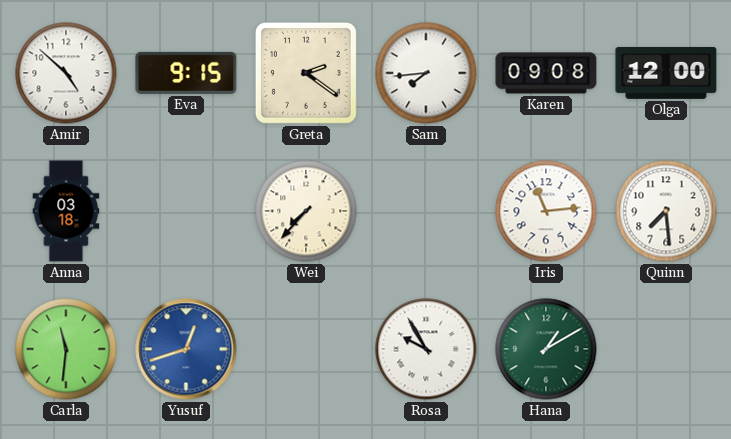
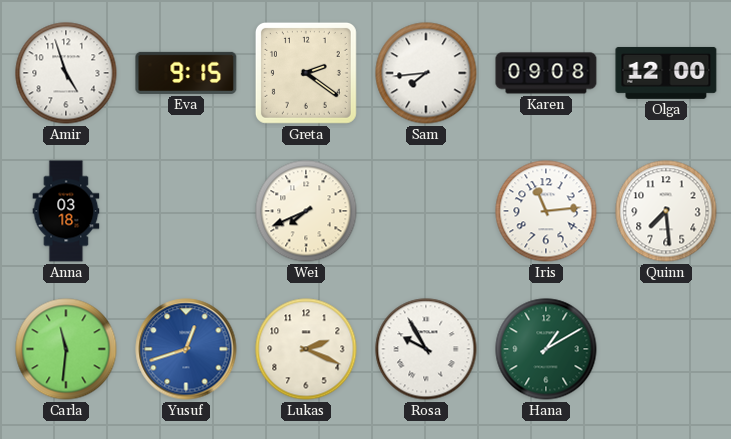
Amir: 4:52 -> 4:57
Wei: 7:37 -> 7:41
Lukas: none -> 2:19
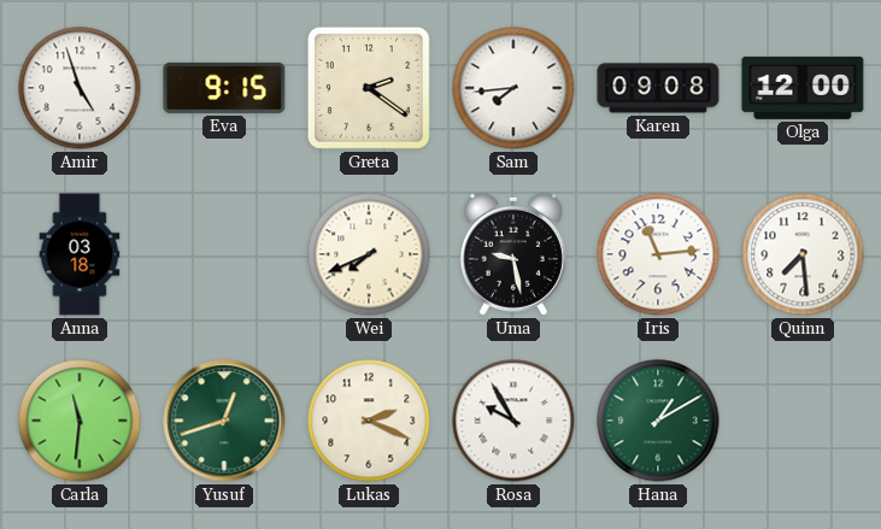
Uma: none -> 9:28
Yusuf dial: blue -> green
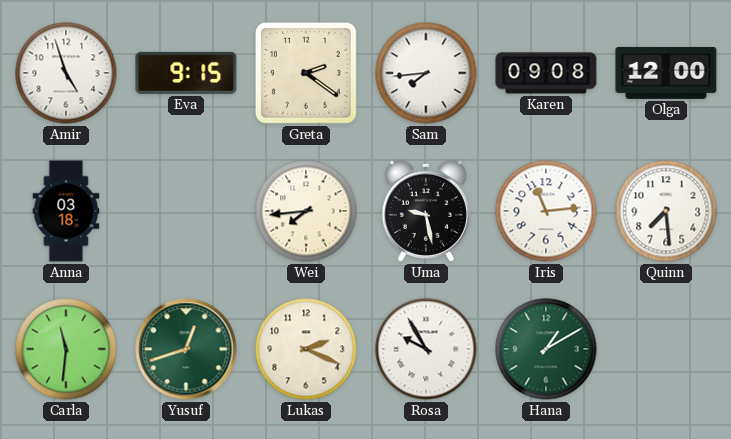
Wei: 7:41 -> 7:44
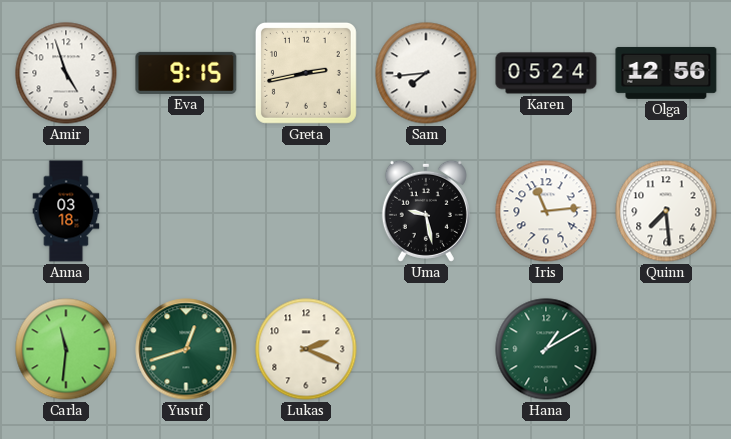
Greta: 2:21 -> 2:43
Karen: 09:08 -> 05:24
Olga: 12:00 -> 12:56
Wei: 7:44 -> none
Rosa: 9:55 -> none
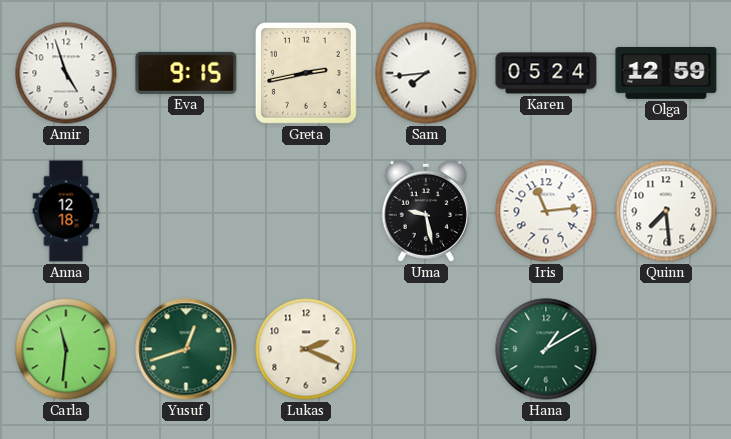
Olga: 12:56 -> 12:59
Anna: 03:18 -> 12:18
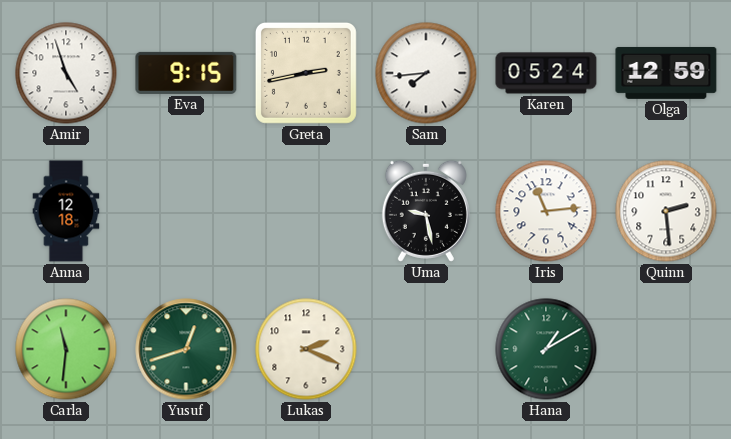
Quinn: 7:29 -> 2:29
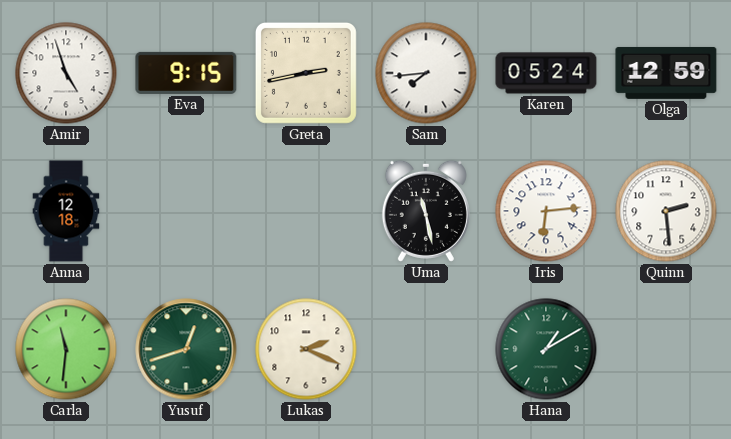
Uma: 9:28 -> 11:28
Iris: 11:14 -> 6:14
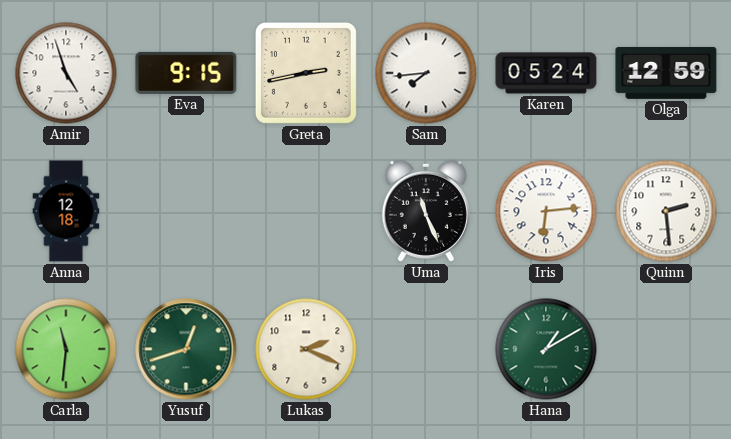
Uma: 11:28 -> 11:26
